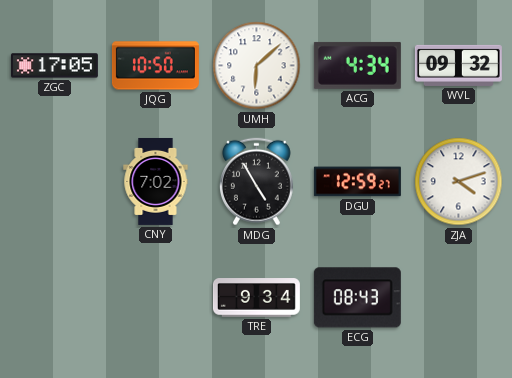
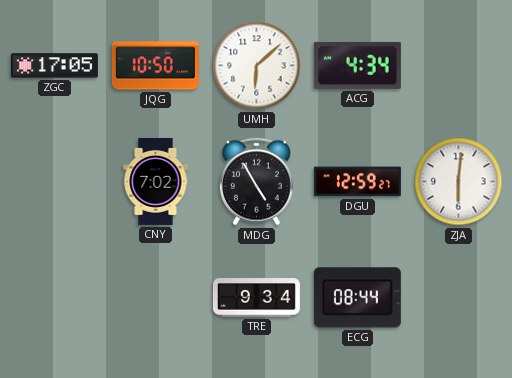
WVL: 09:32 -> none
ZJA: 4:12 -> 6:01
ECG: 08:43 -> 08:44
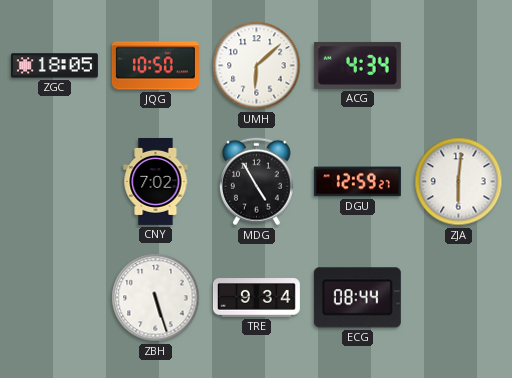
ZGC: 17:05 -> 18:05
ZBH: none -> 5:27
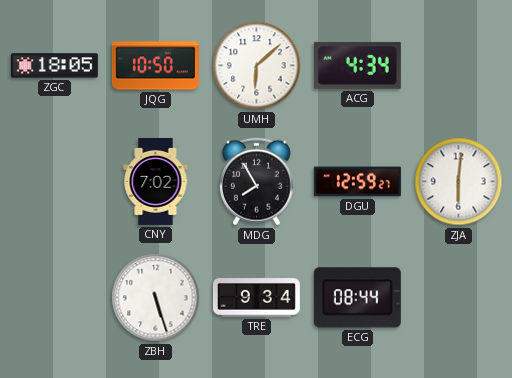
MDG: 4:55 -> 7:55
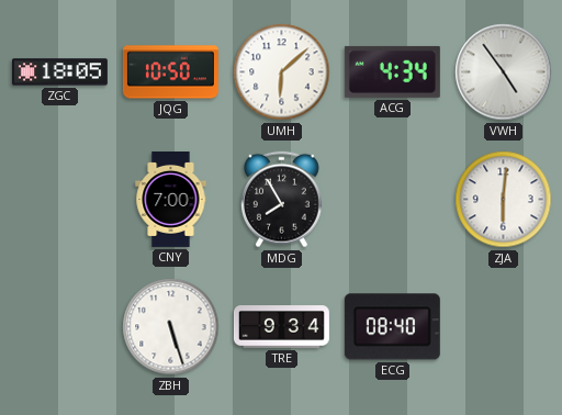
VWH: none -> 4:54
CNY: 7:02 -> 7:00
DGU: 12:59 -> none
ECG: 08:44 -> 08:40
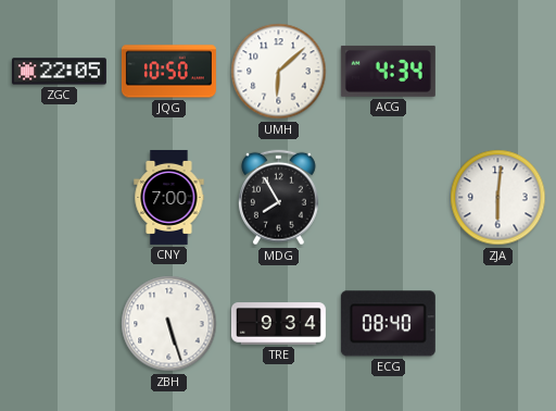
ZGC: 18:05 -> 22:05
VWH: 4:54 -> none
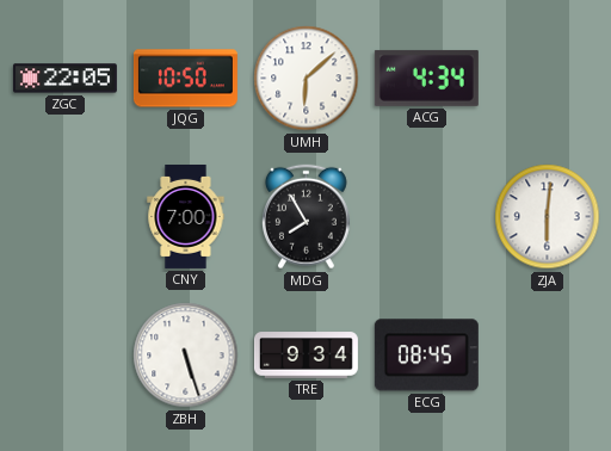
ECG: 08:40 -> 08:45
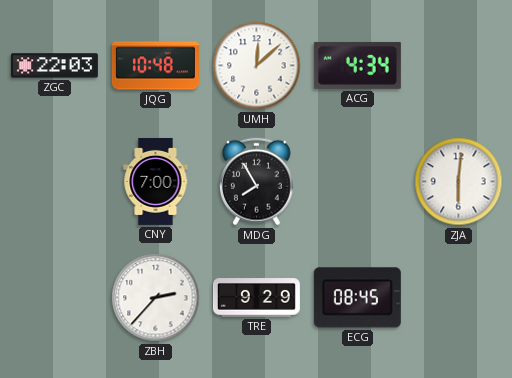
ZGC: 22:05 -> 22:03
JQG: 10:50 -> 10:48
UMH: 6:08 -> 12:08
ZBH: 5:27 -> 2:37
TRE: 9:34 -> 9:29
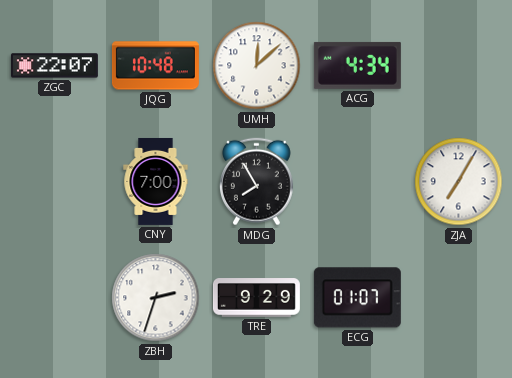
ZGC: 22:03 -> 22:07
ZJA: 6:01 -> 7:05
ZBH: 2:37 -> 2:33
ECG: 08:45 -> 01:07
